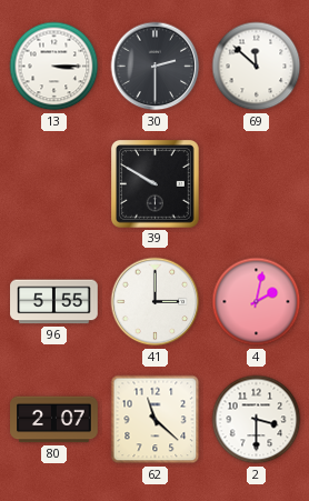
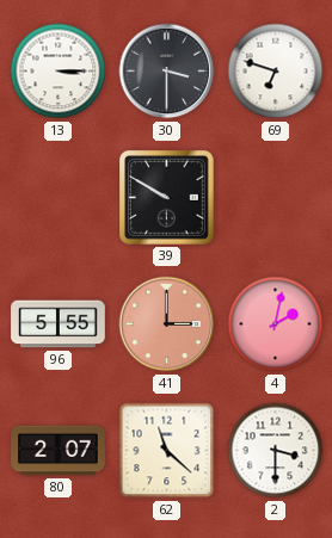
30: 2:30 -> 3:30
69: 11:52 -> 6:48
41 dial: white -> salmon
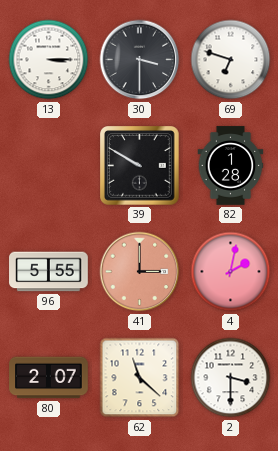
82: none -> 1:28
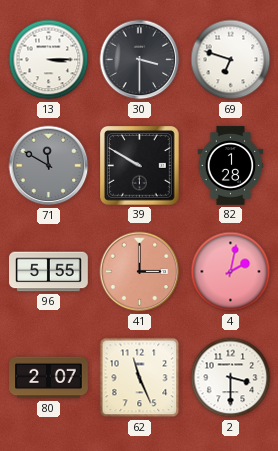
71: none -> 11:50
62: 11:22 -> 11:26
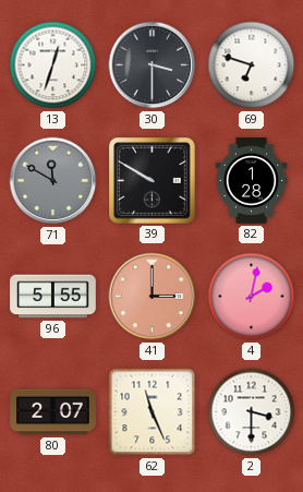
13: 3:15 -> 12:33
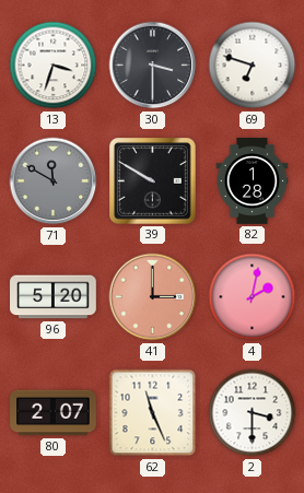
13: 12:33 -> 3:33
96: 5:55 -> 5:20
